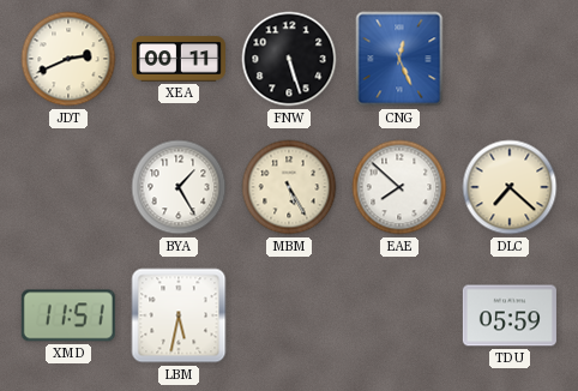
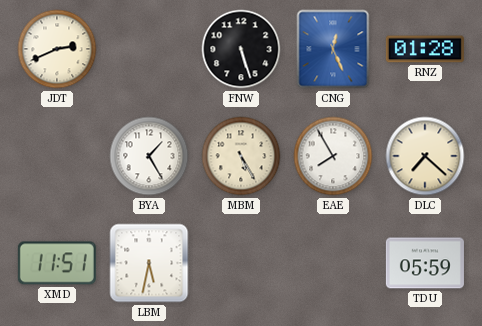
XEA: 00:11 -> none
RNZ: none -> 01:28
EAE: 7:52 -> 7:55
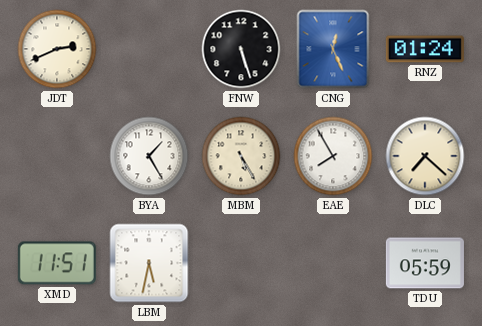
RNZ: 01:28 -> 01:24
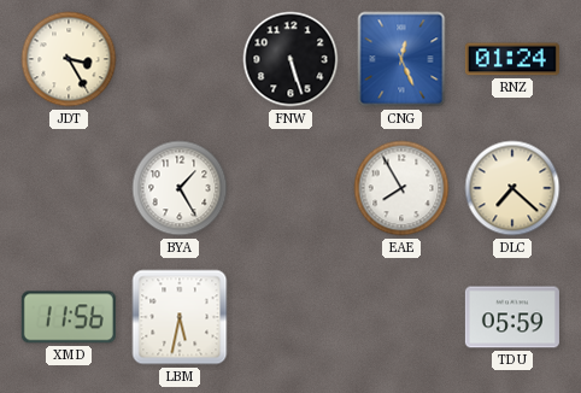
JDT: 2:41 -> 3:25
MBM: 5:25 -> none
XMD: 11:51 -> 11:56
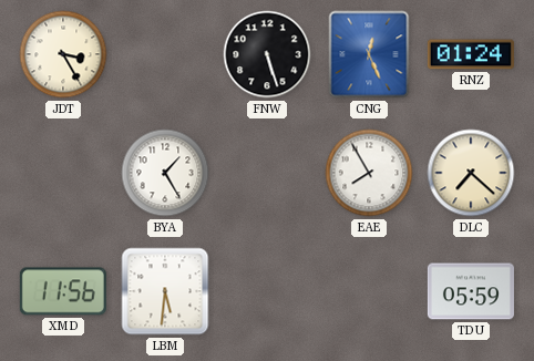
LBM: 5:32 -> 5:31
